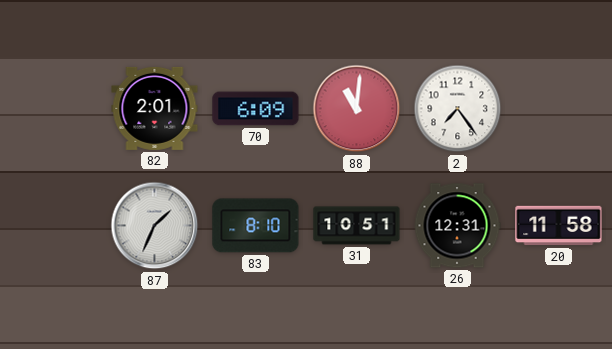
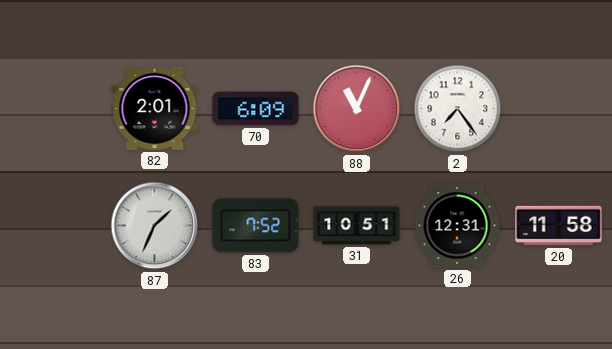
88: 11:01 -> 11:04
83: 8:10 -> 7:52
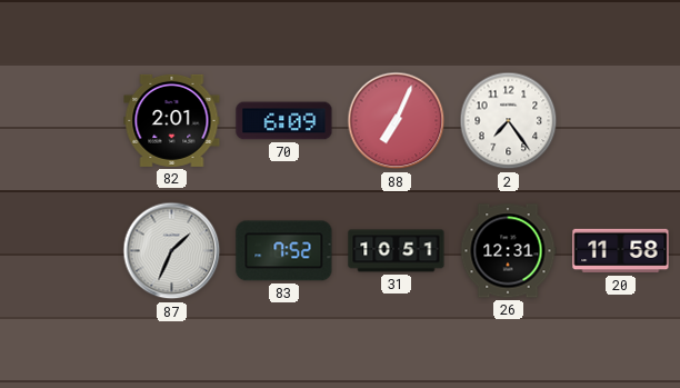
88: 11:04 -> 7:04
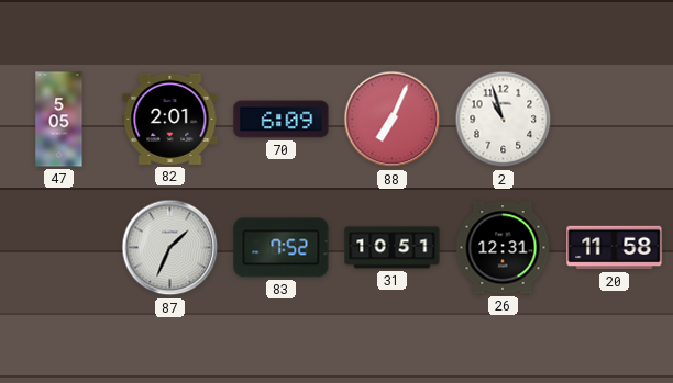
47: none -> 5:05
2: 7:24 -> 10:57
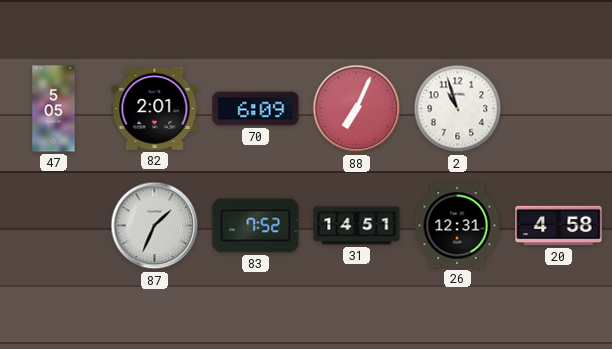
31: 10:51 -> 14:51
20: 11:58 -> 4:58
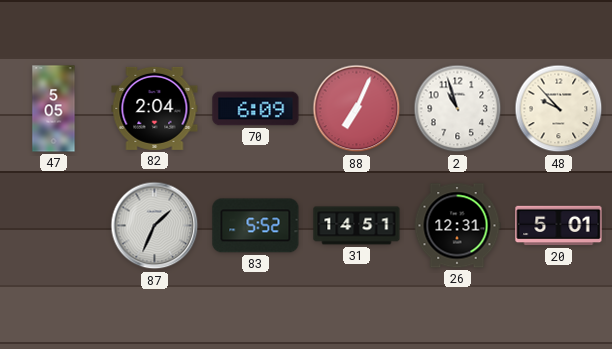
82: 2:01 -> 2:04
48: none -> 9:53
83: 7:52 -> 5:52
20: 4:58 -> 5:01
